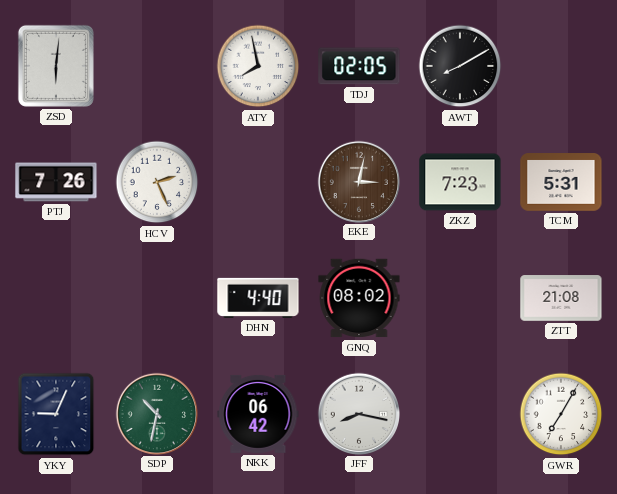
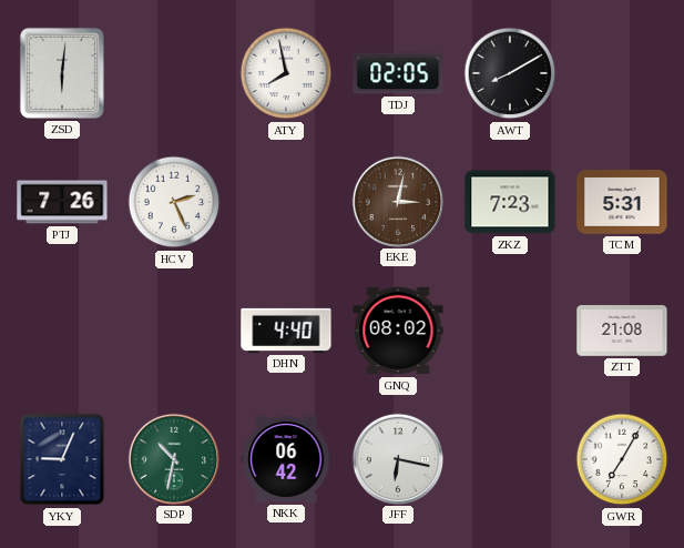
JFF: 8:17 -> 6:17
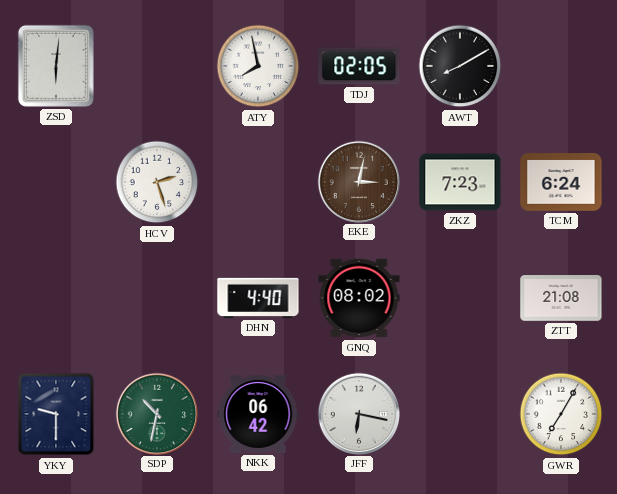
PTJ: 7:26 -> none
HCV: 2:26 -> 2:27
TCM: 5:31 -> 6:24
YKY: 9:04 -> 9:30
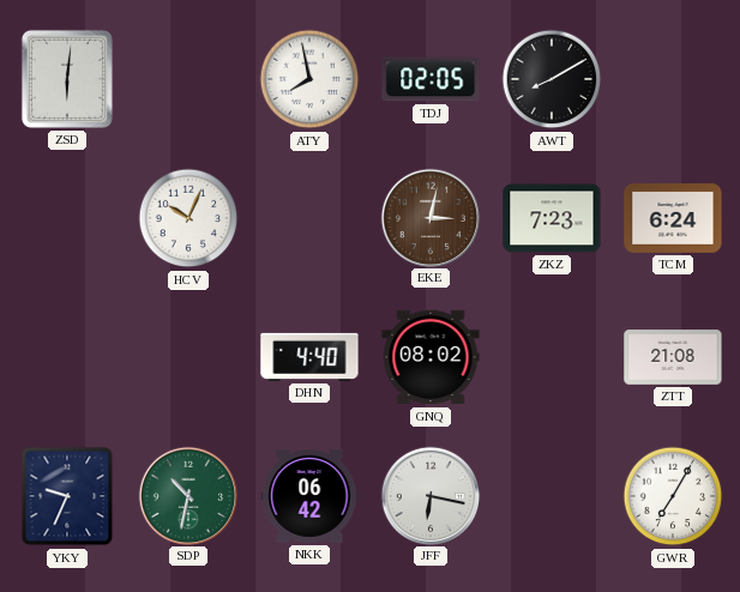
HCV: 2:27 -> 10:04
YKY: 9:30 -> 9:34
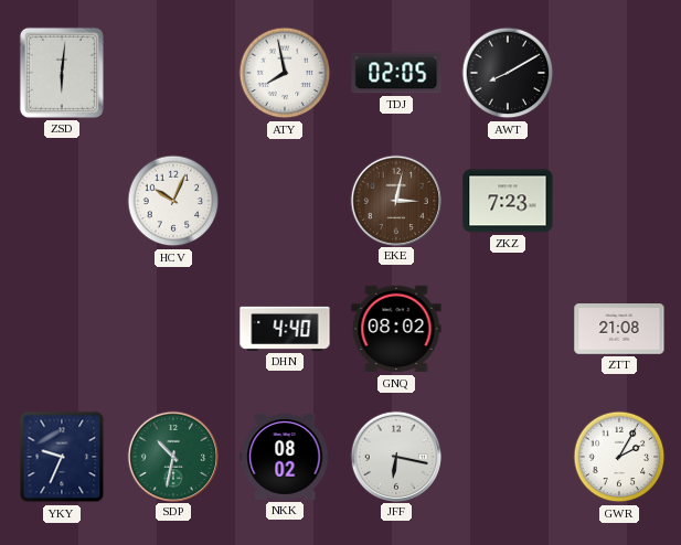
TCM: 6:24 -> none
NKK: 06:42 -> 08:02
GWR: 7:05 -> 2:05
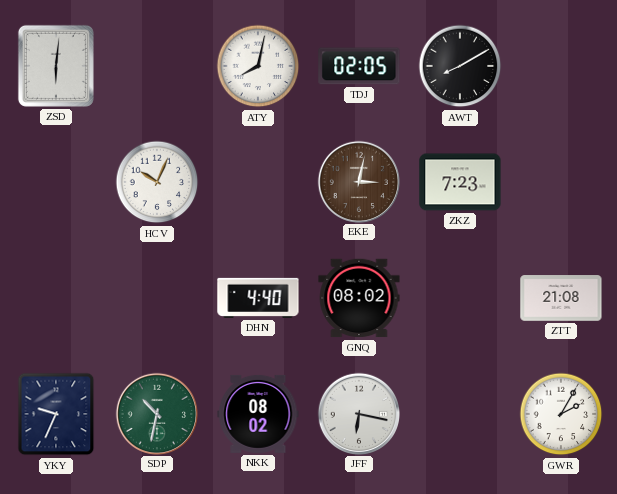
ATY: 7:58 -> 8:02
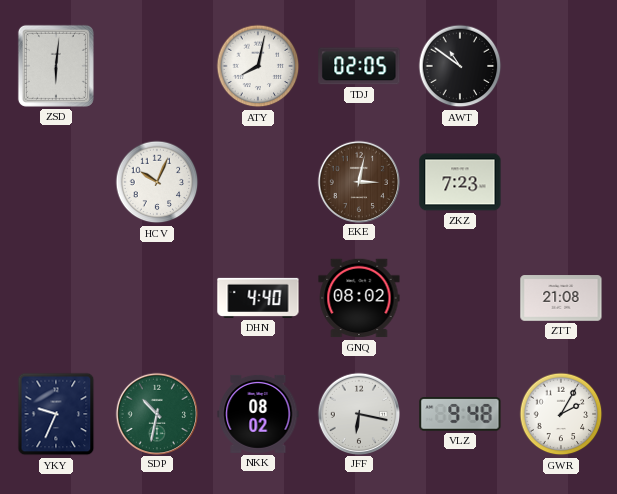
AWT: 8:10 -> 10:51
VLZ: none -> 9:48
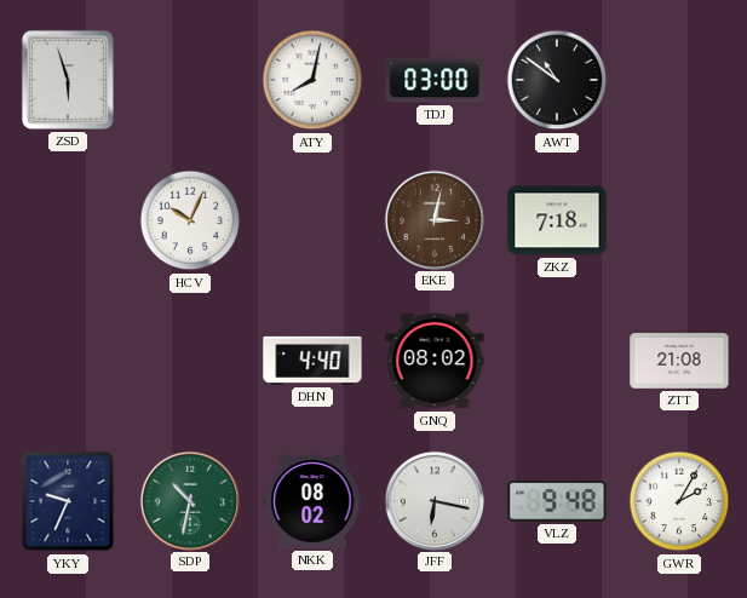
ZSD: 6:01 -> 5:57
TDJ: 02:05 -> 03:00
ZKZ: 7:23 -> 7:18
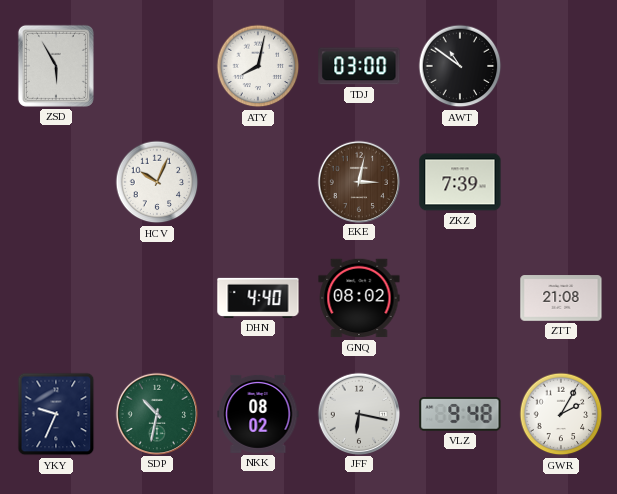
ZSD: 5:57 -> 5:55
ZKZ: 7:18 -> 7:39
